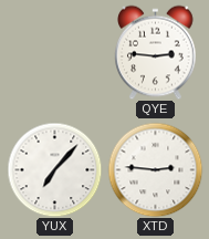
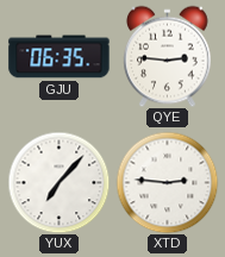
GJU: none -> 06:35
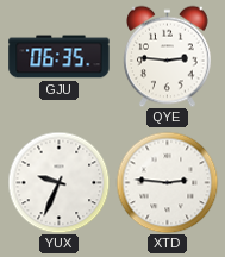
YUX: 7:07 -> 9:34
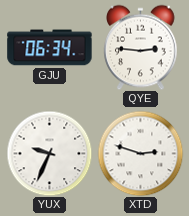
GJU: 06:35 -> 06:34
XTD: 2:46 -> 2:48
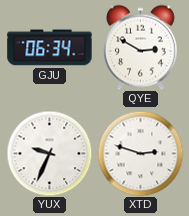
QYE: 2:46 -> 2:50
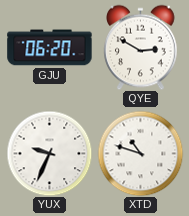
GJU: 06:34 -> 06:20
XTD: 2:48 -> 10:48
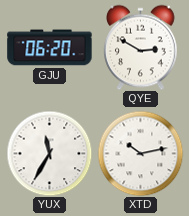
YUX: 9:34 -> 11:35
XTD: 10:48 -> 10:13
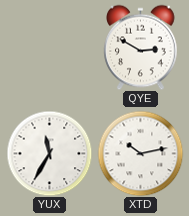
GJU: 06:20 -> none
